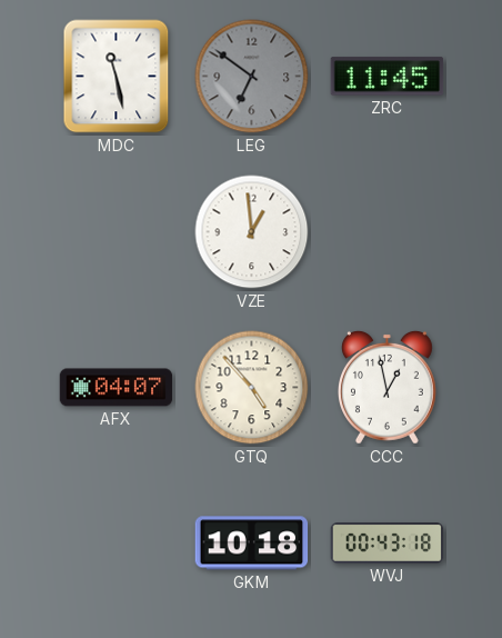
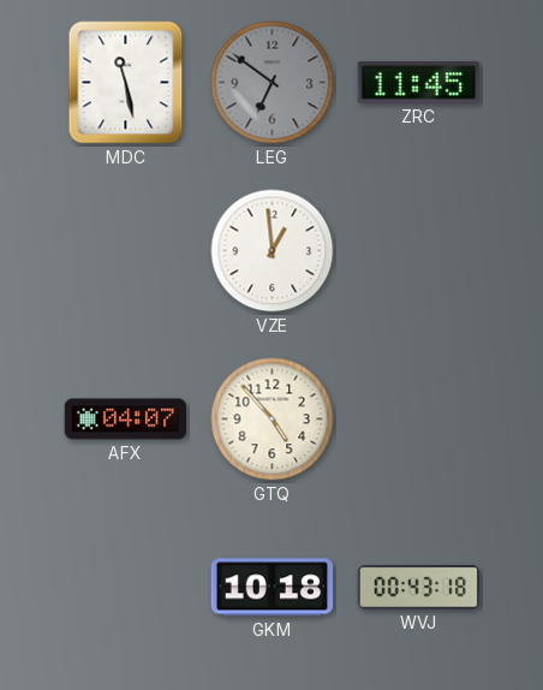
CCC: 12:58 -> none
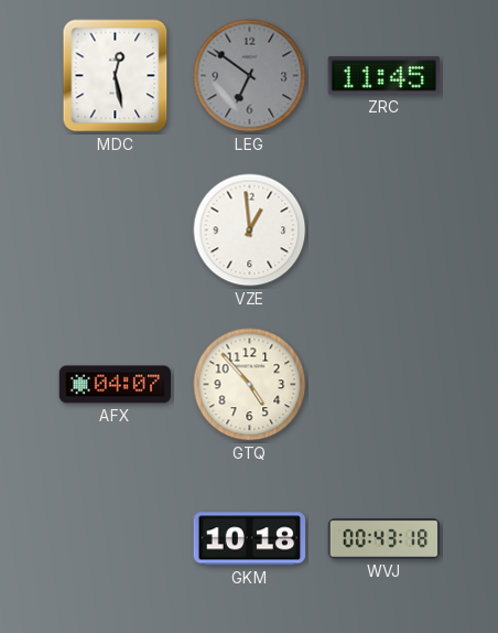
MDC: 11:28 -> 12:28
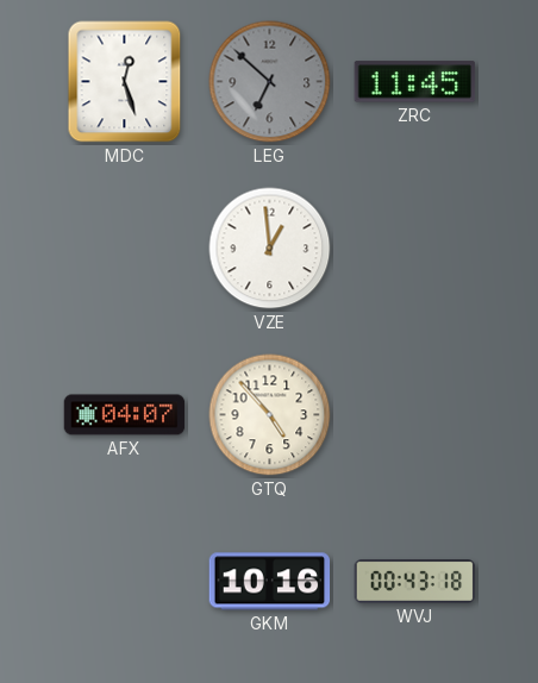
MDC: 12:28 -> 12:27
LEG: 6:51 -> 6:52
GKM: 10:18 -> 10:16
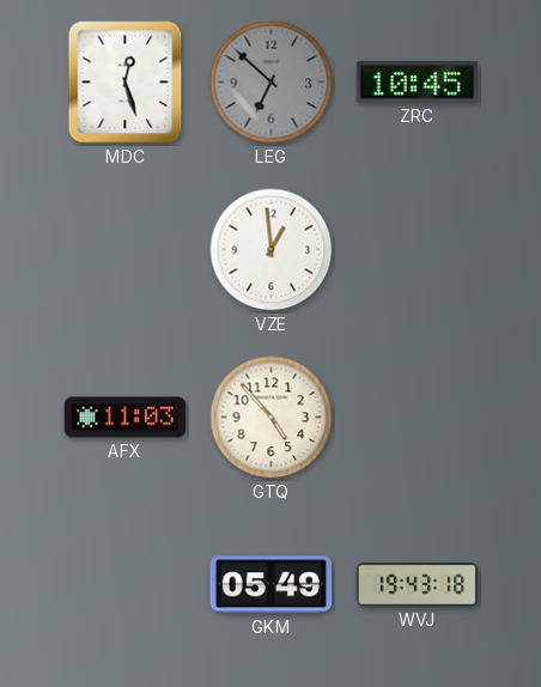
ZRC: 11:45 -> 10:45
AFX: 04:07 -> 11:03
GKM: 10:16 -> 05:49
WVJ: 00:43 -> 19:43
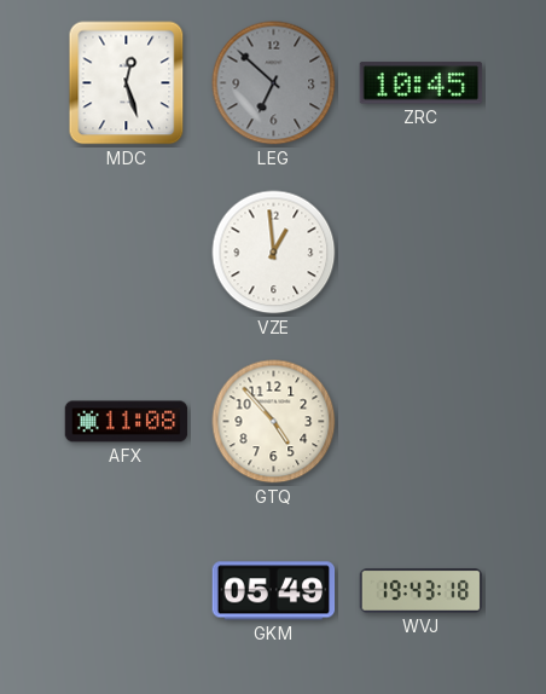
AFX: 11:03 -> 11:08
